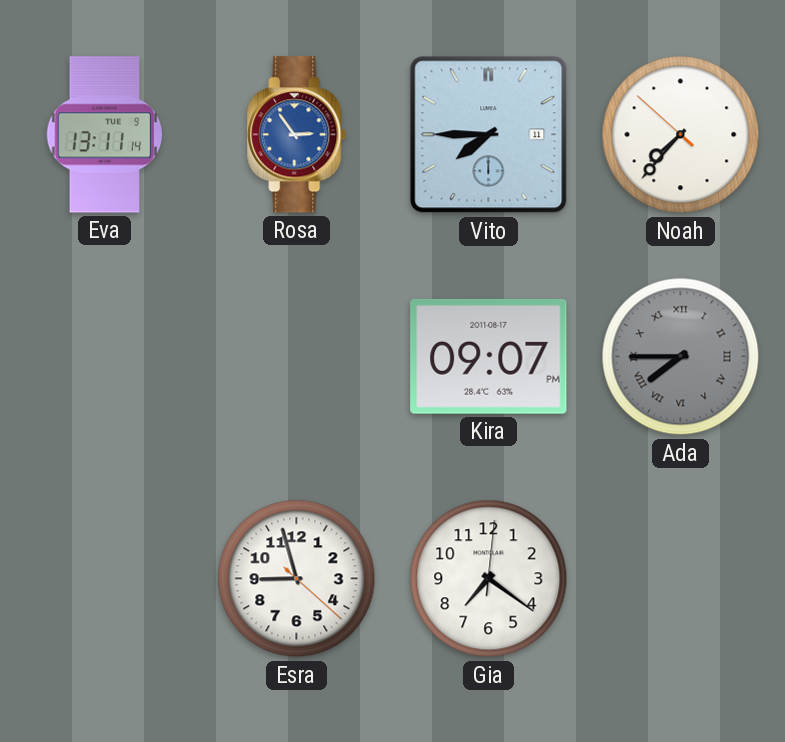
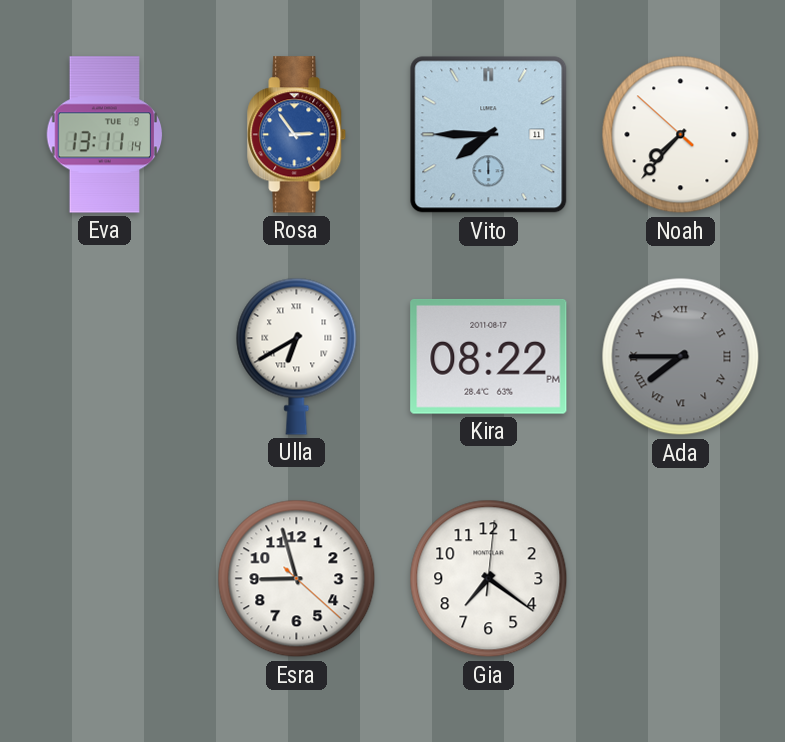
Ulla: none -> 6:40
Kira: 09:07 -> 08:22
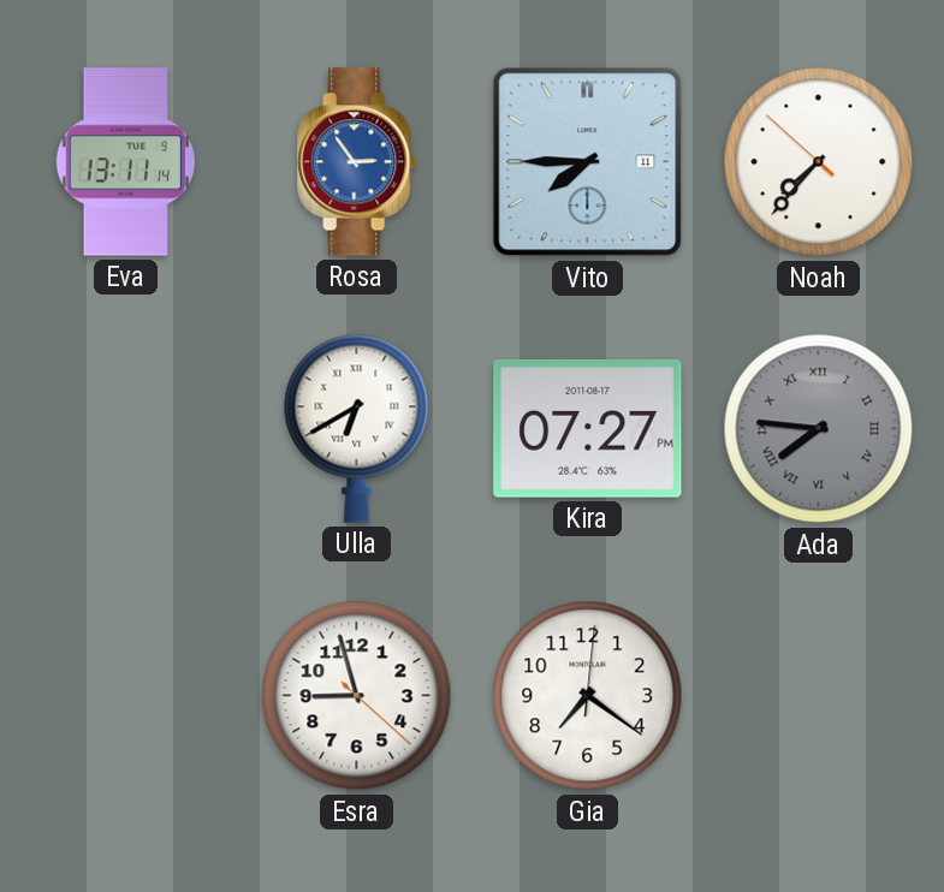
Kira: 08:22 -> 07:27
Ada: 7:45 -> 7:46
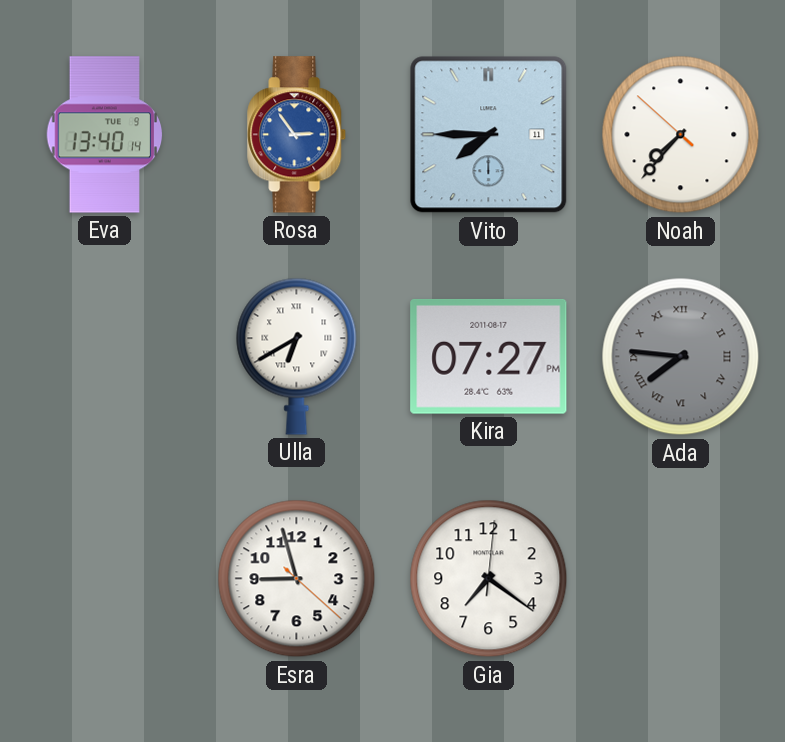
Eva: 13:11 -> 13:40
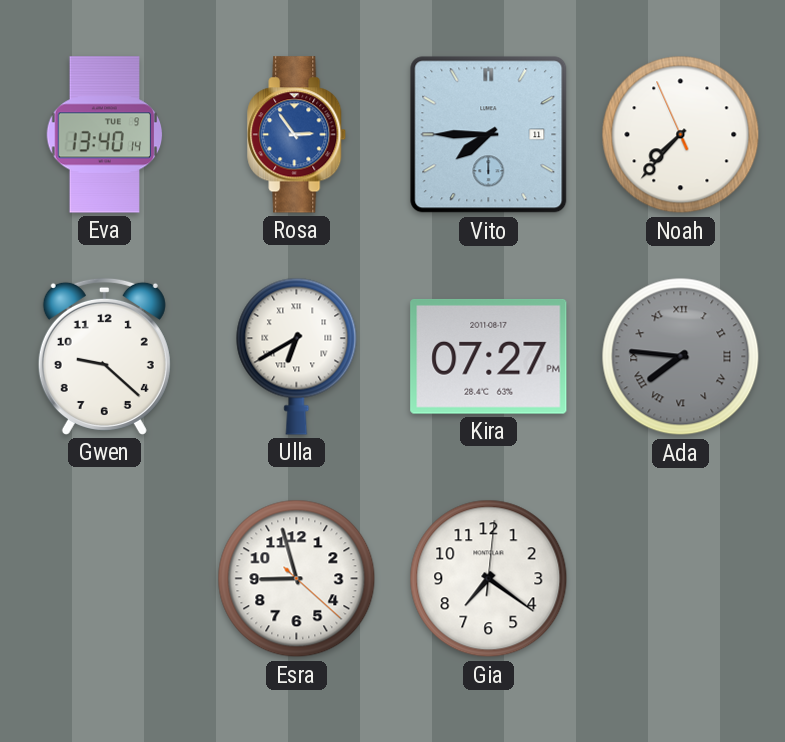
Noah: 7:36:52 -> 7:36:56
Gwen: none -> 9:22
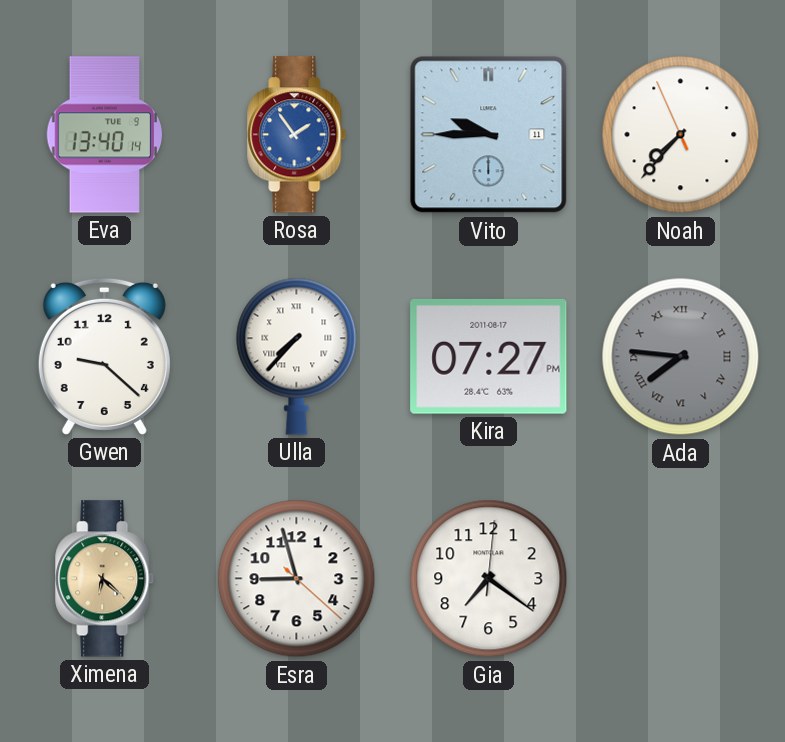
Rosa: 2:54 -> 1:54
Vito: 7:45 -> 9:45
Ulla: 6:40 -> 7:37
Ximena: none -> 6:22
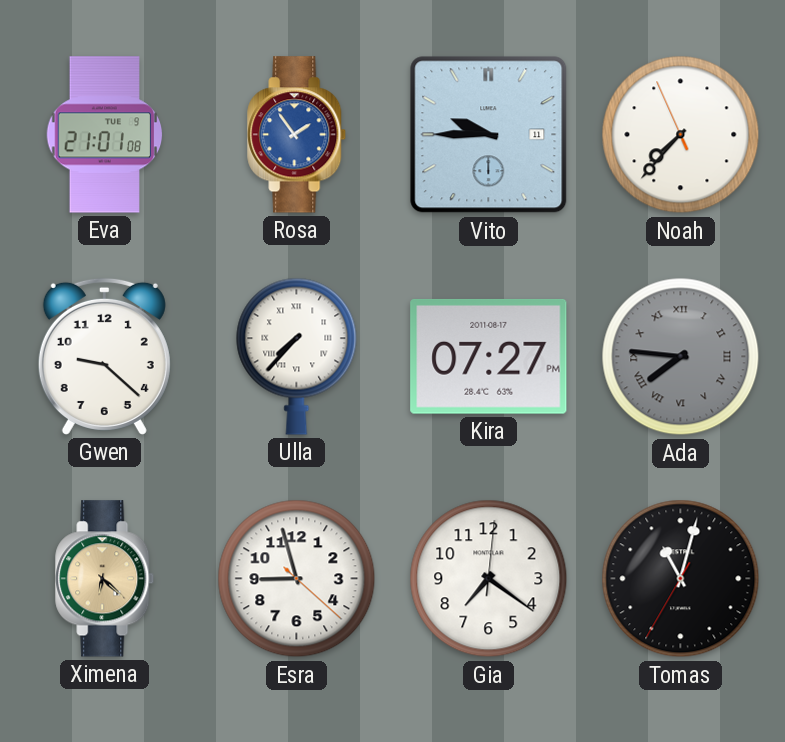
Eva: 13:40 -> 21:01
Tomas: none -> 11:02
